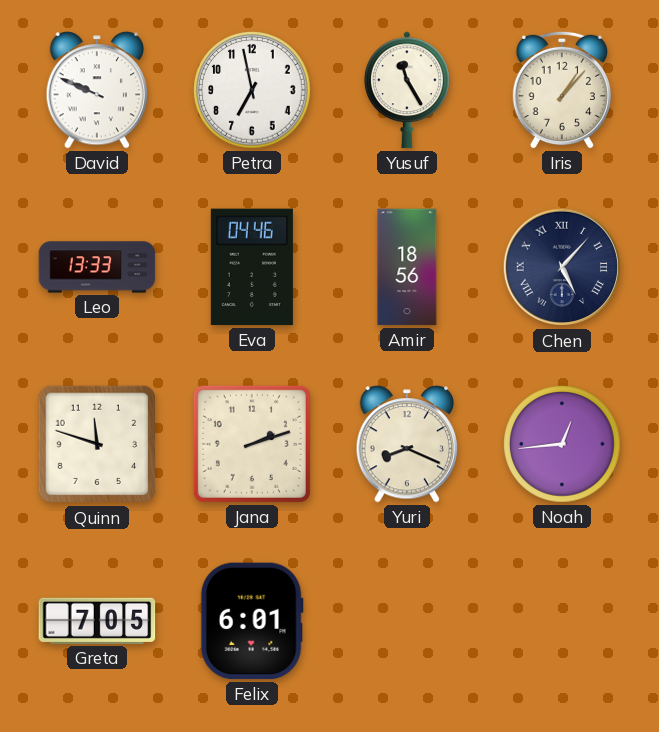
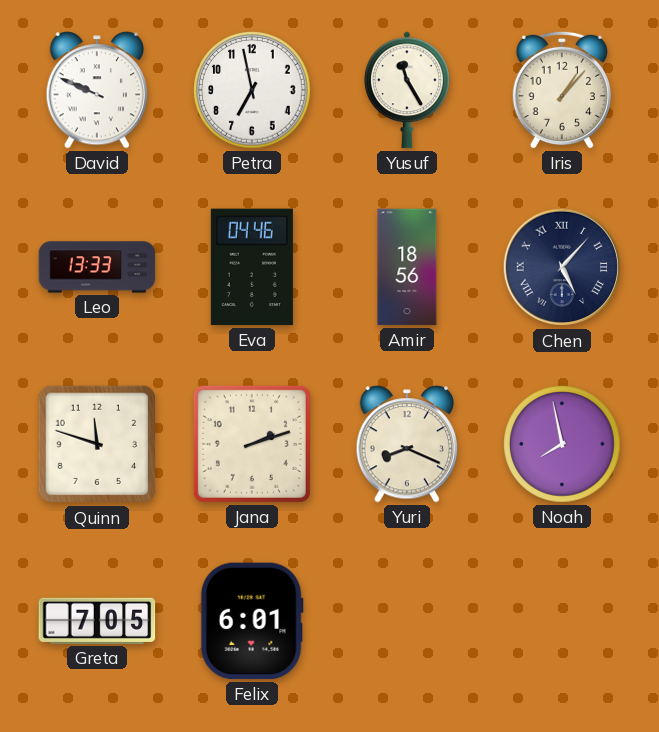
Noah: 12:44 -> 7:58
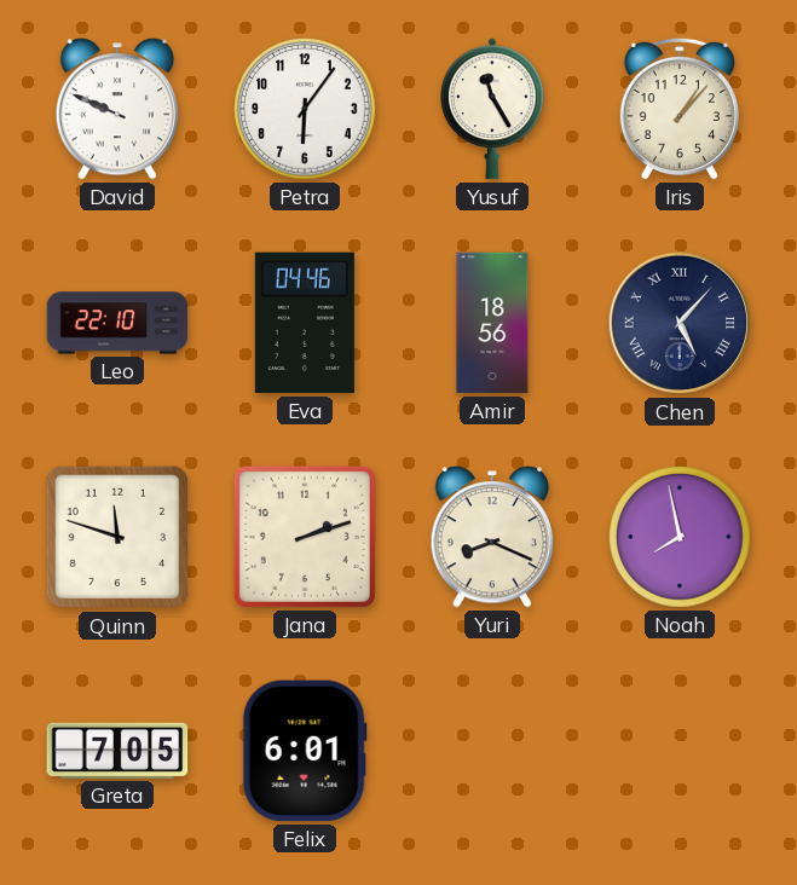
Petra: 6:58 -> 6:06
Leo: 13:33 -> 22:10
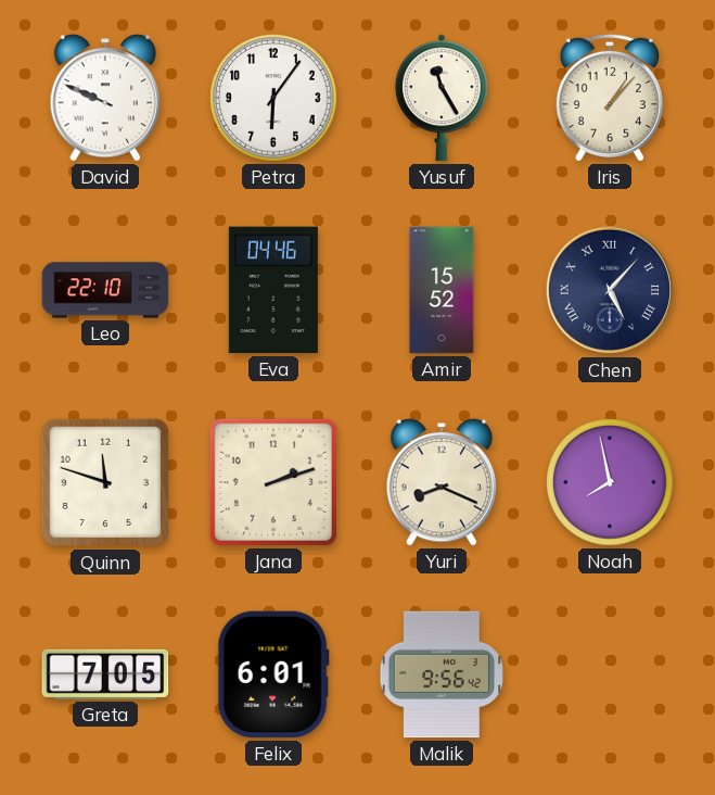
Amir: 18:56 -> 15:52
Malik: none -> 9:56
